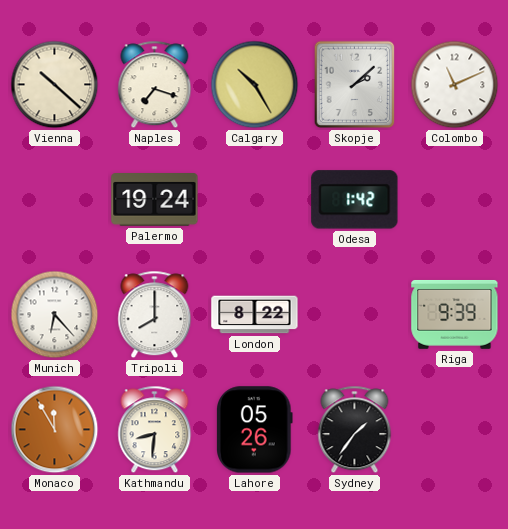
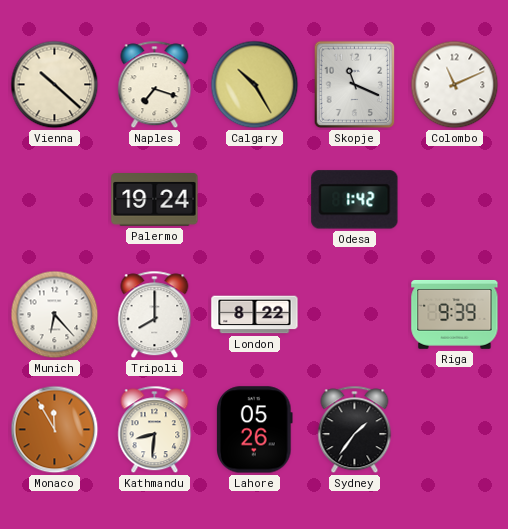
Skopje: 2:08 -> 11:19
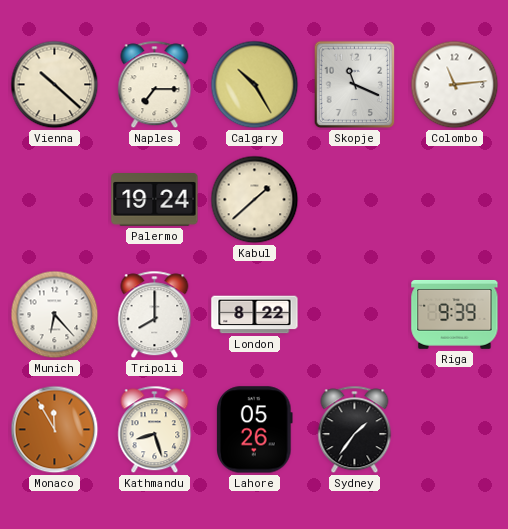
Naples: 7:18 -> 7:15
Colombo: 11:11 -> 11:14
Kabul: none -> 1:38
Odesa: 1:42 -> none
Kathmandu: 8:31 -> 8:27
